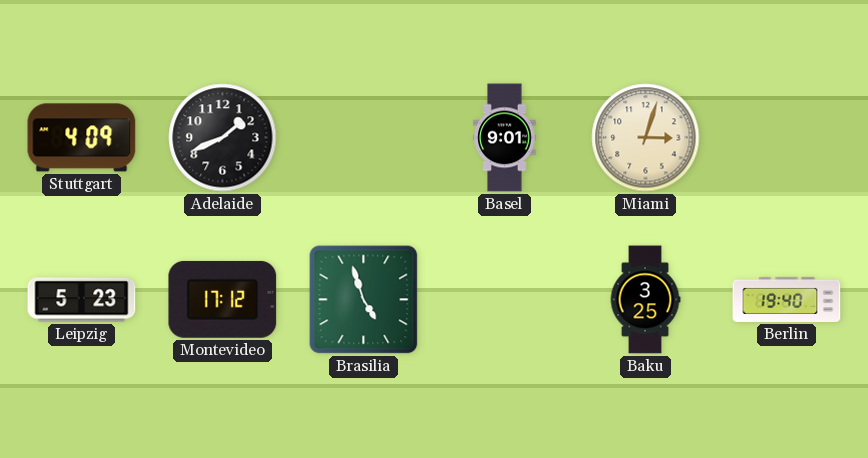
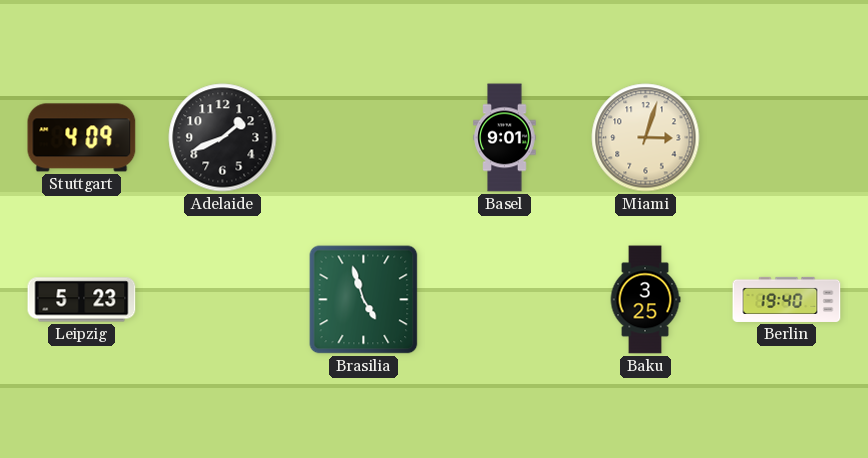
Montevideo: 17:12 -> none
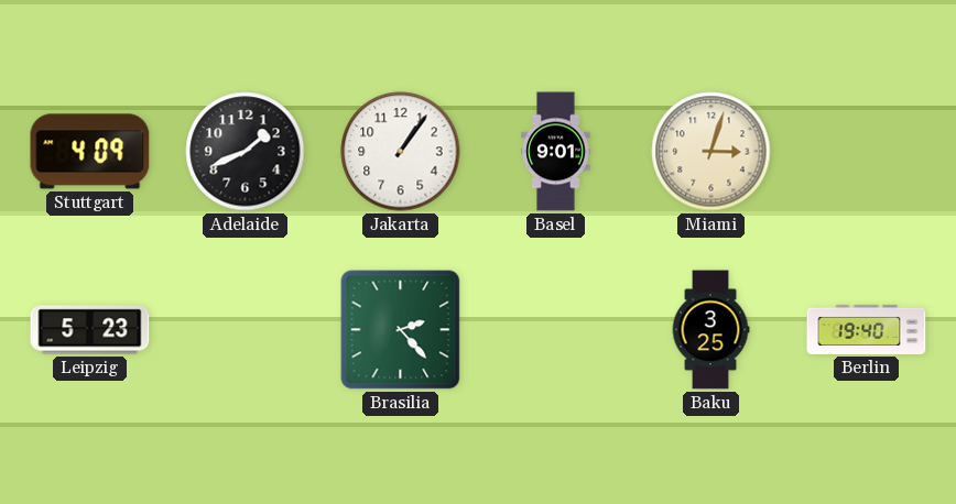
Jakarta: none -> 1:06
Brasilia: 4:57 -> 2:23
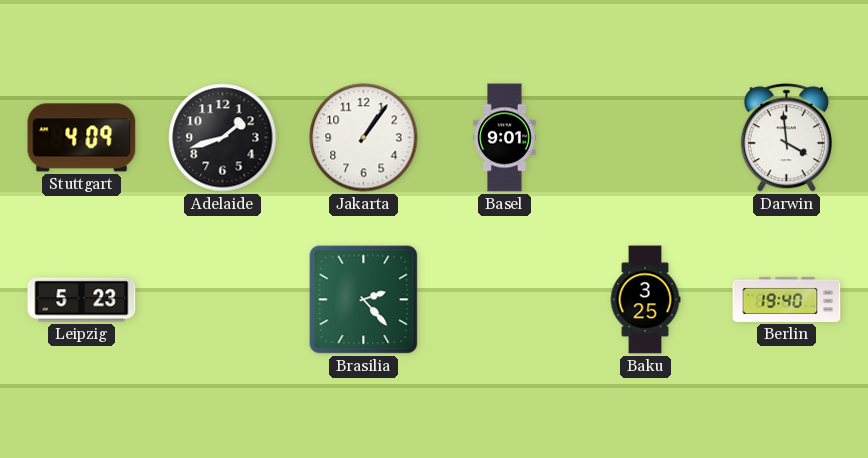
Adelaide: 1:41 -> 1:42
Miami: 3:03 -> none
Darwin: none -> 3:59
